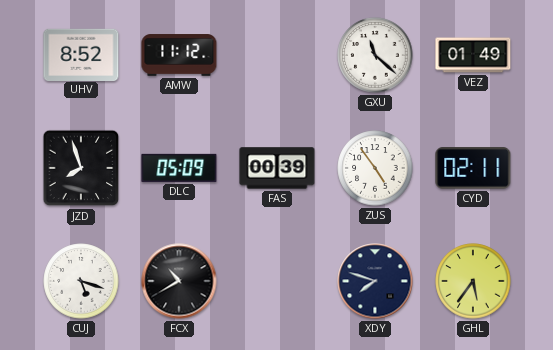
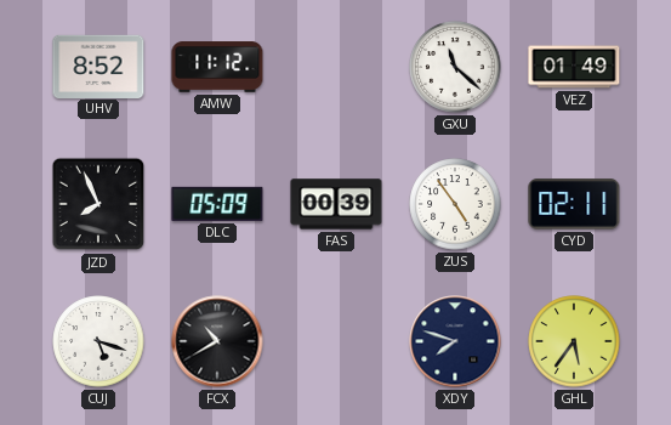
JZD: 7:57 -> 7:56
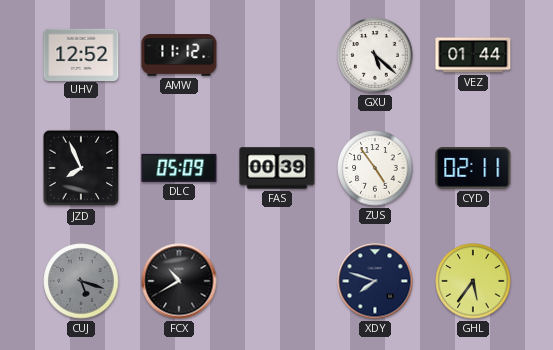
UHV: 8:52 -> 12:52
GXU: 11:22 -> 5:22
VEZ: 01:49 -> 01:44
CUJ dial: white -> grey
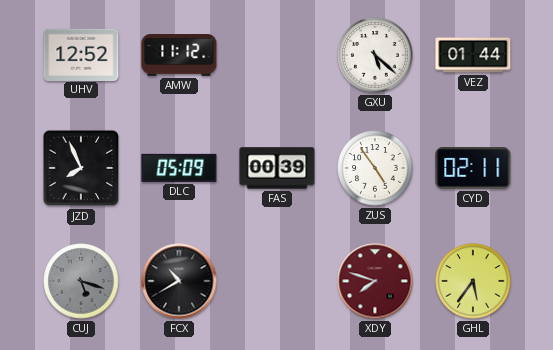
XDY dial: navy -> burgundy
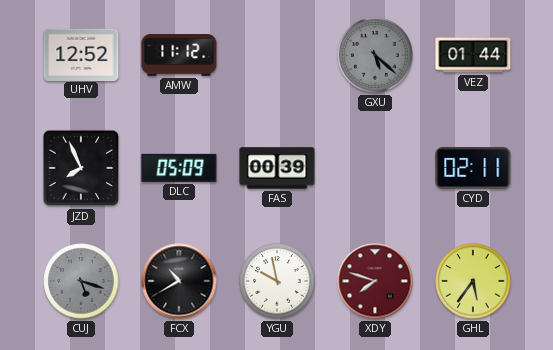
GXU dial: white -> grey
ZUS: 4:54 -> none
YGU: none -> 9:58
